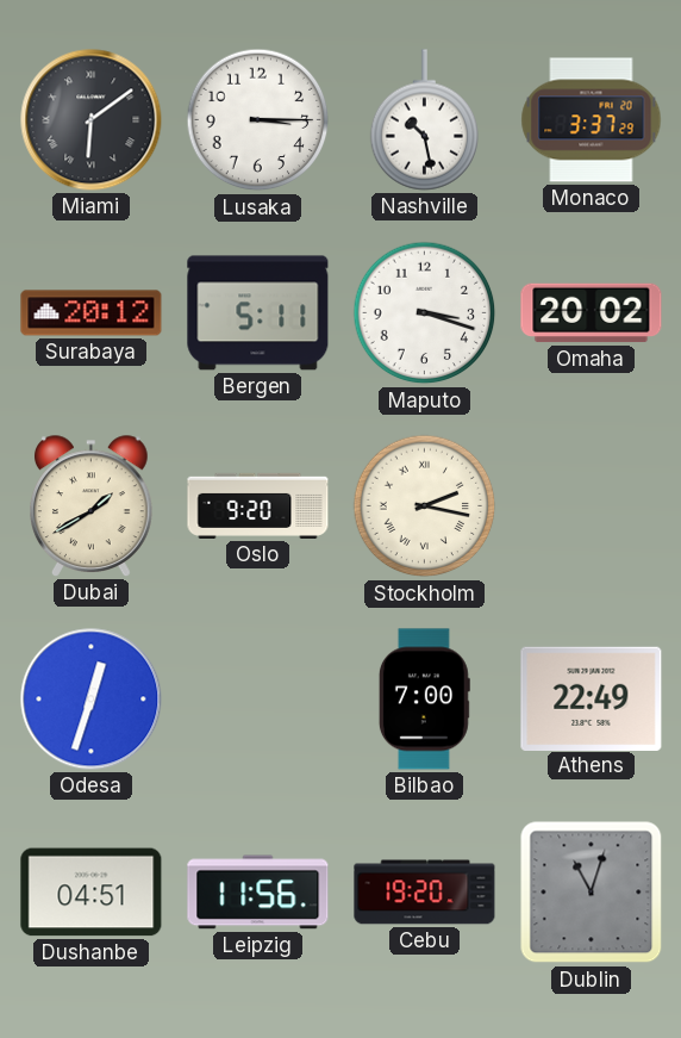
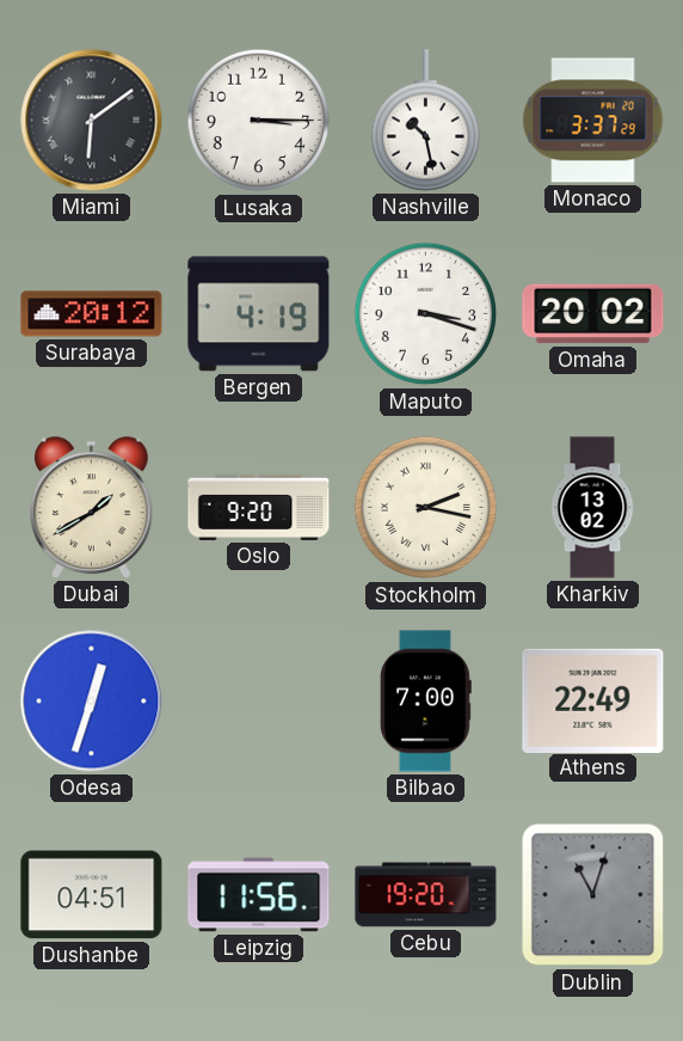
Bergen: 5:11 -> 4:19
Kharkiv: none -> 13:02
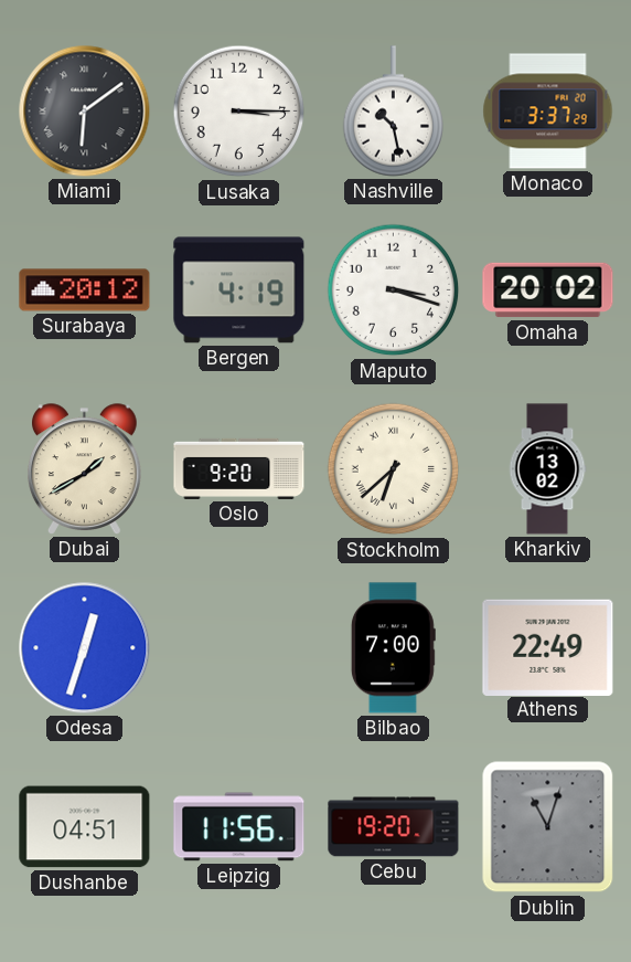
Stockholm: 2:17 -> 6:38
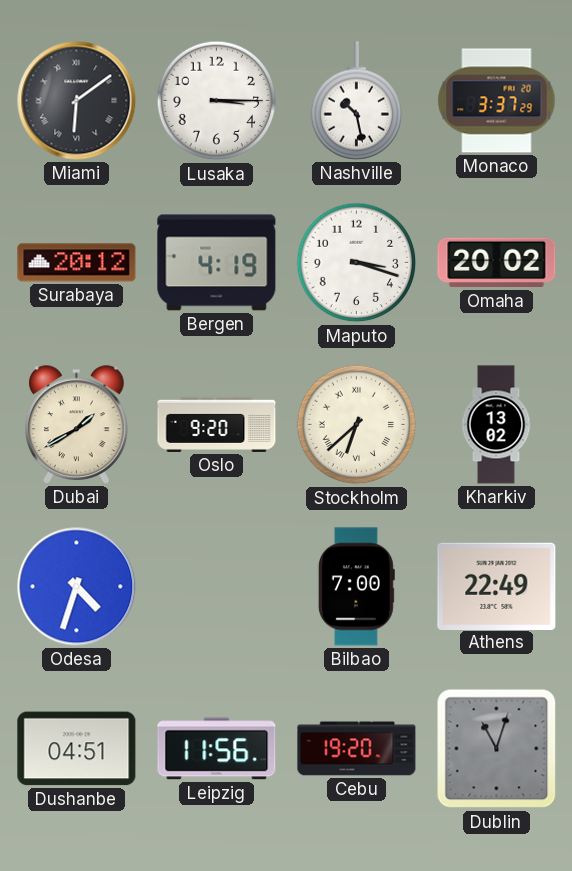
Odesa: 12:33 -> 4:33
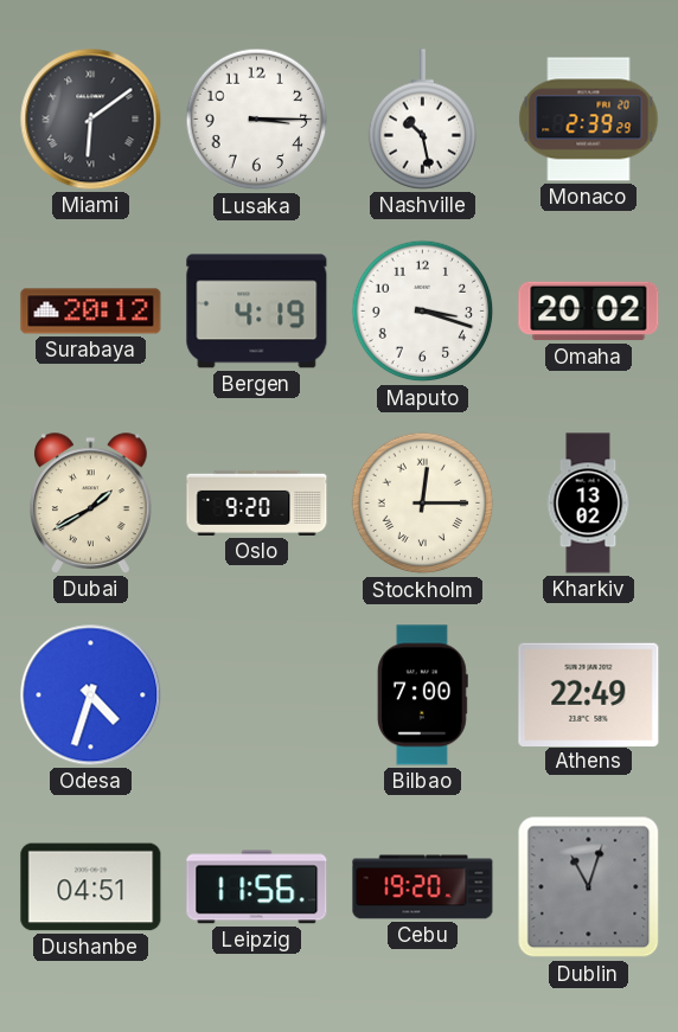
Monaco: 3:37 -> 2:39
Stockholm: 6:38 -> 12:15
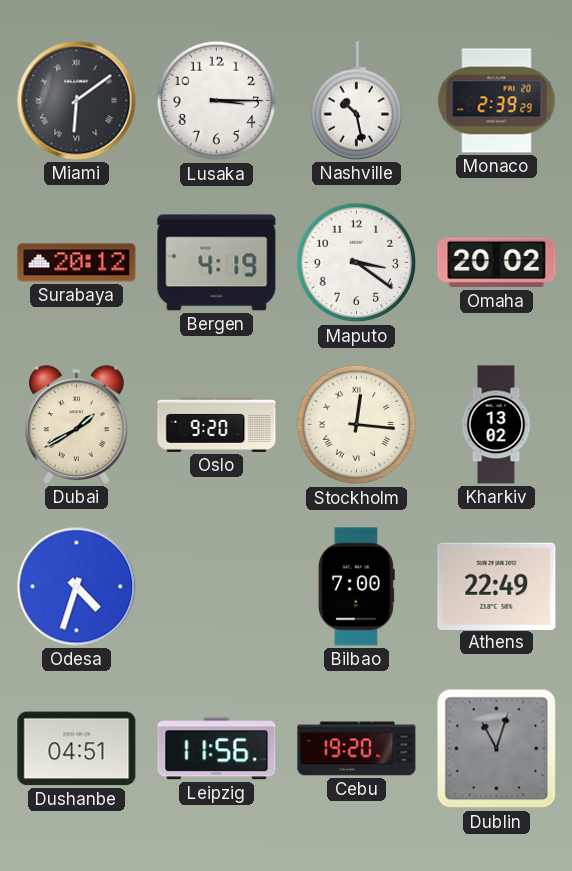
Maputo: 3:18 -> 3:21
Stockholm: 12:15 -> 12:16
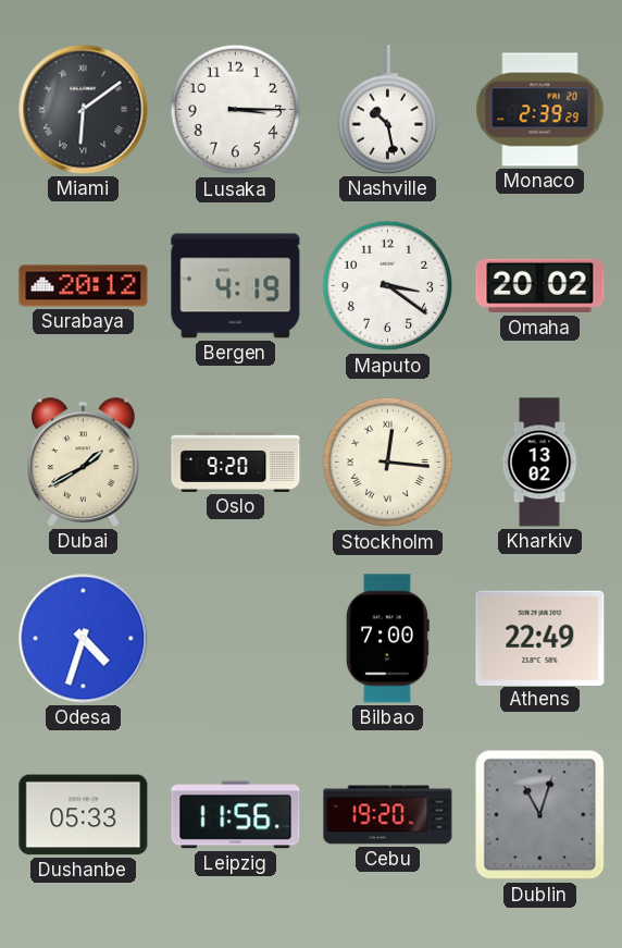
Dushanbe: 04:51 -> 05:33
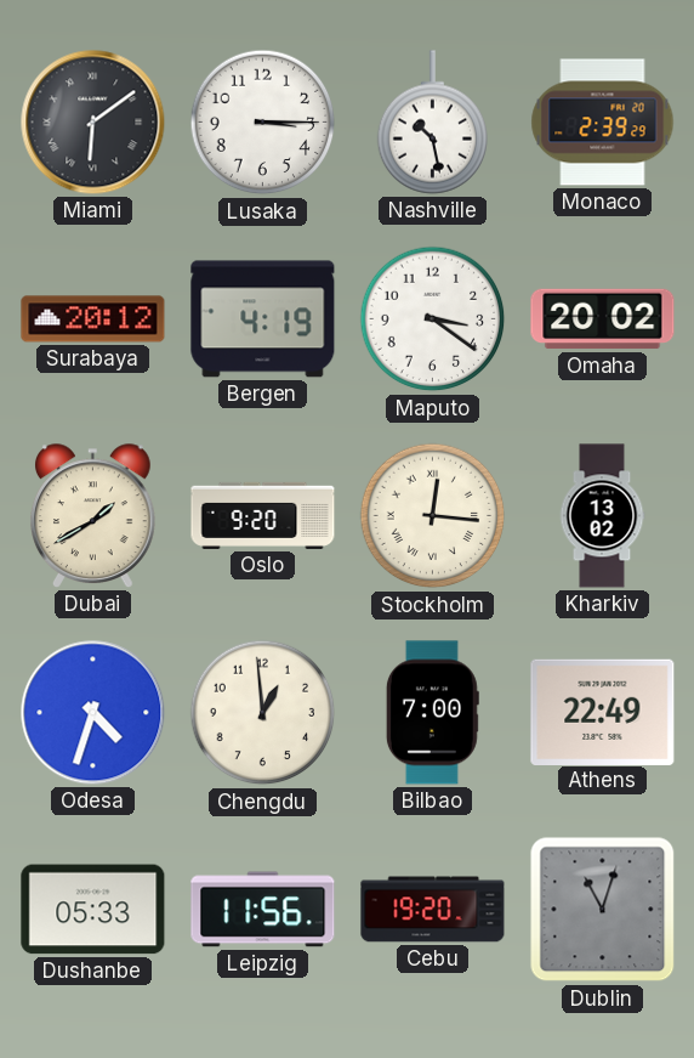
Chengdu: none -> 12:59
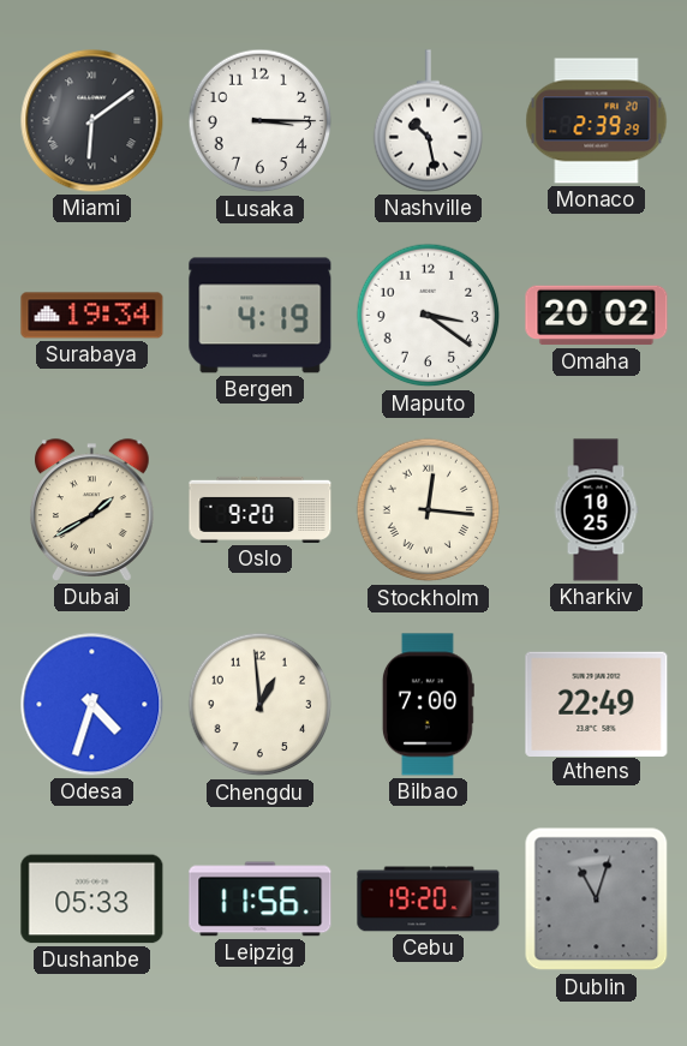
Surabaya: 20:12 -> 19:34
Kharkiv: 13:02 -> 10:25
